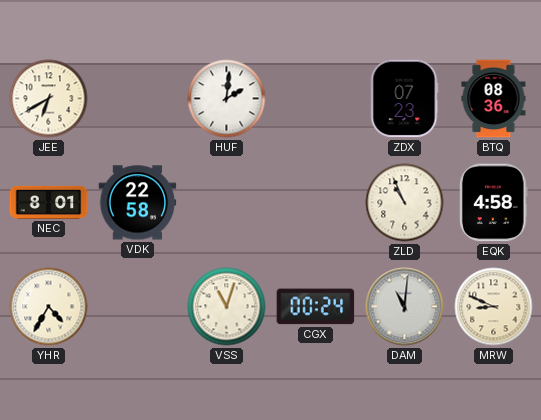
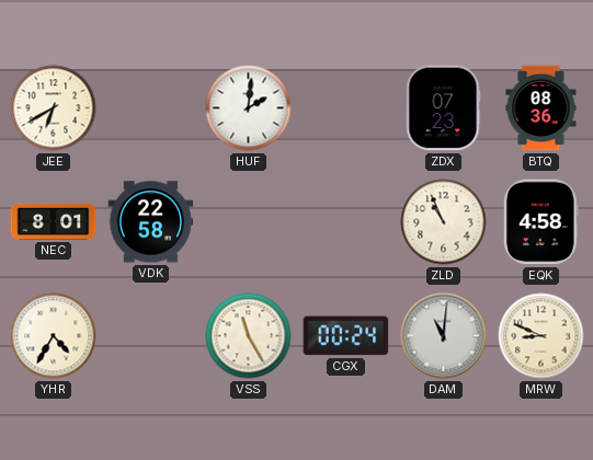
VSS: 11:03 -> 11:25
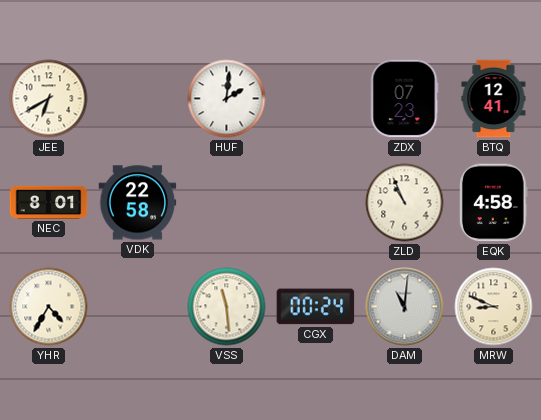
BTQ: 08:36 -> 12:41
VSS: 11:25 -> 11:29
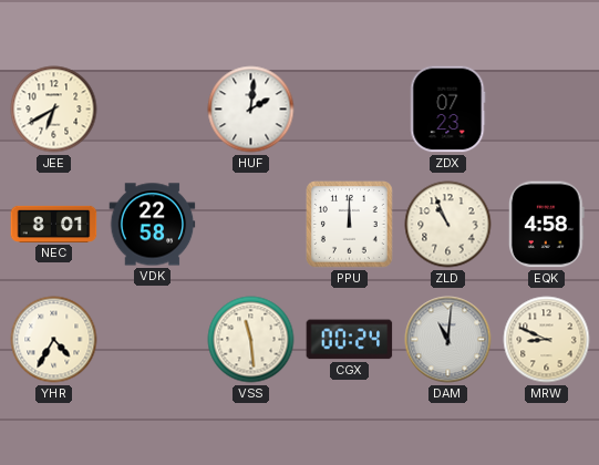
BTQ: 12:41 -> none
PPU: none -> 12:00
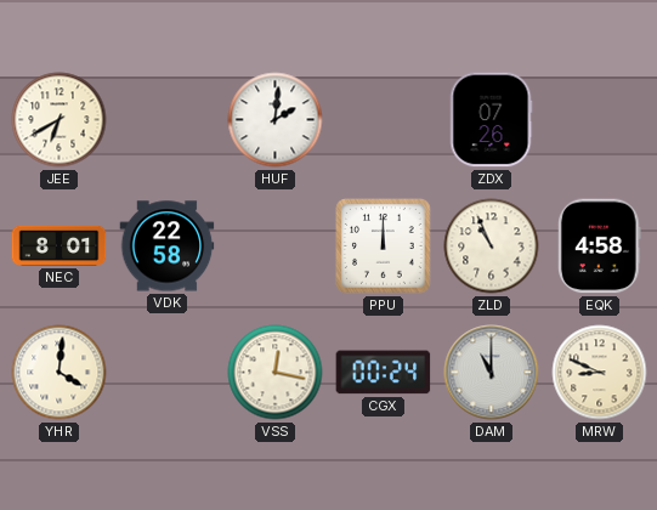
ZDX: 07:23 -> 07:26
YHR: 4:35 -> 4:01
VSS: 11:29 -> 12:17
DAM: 11:01 -> 11:00
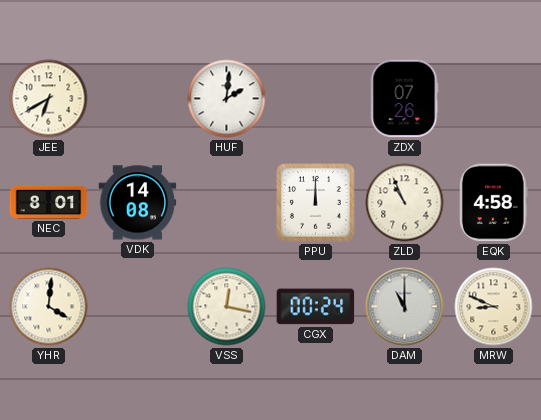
VDK: 22:58 -> 14:08
